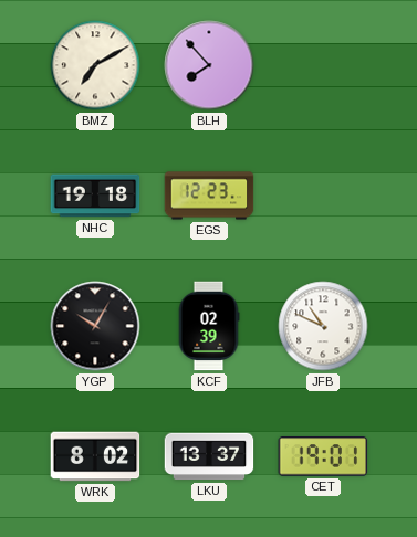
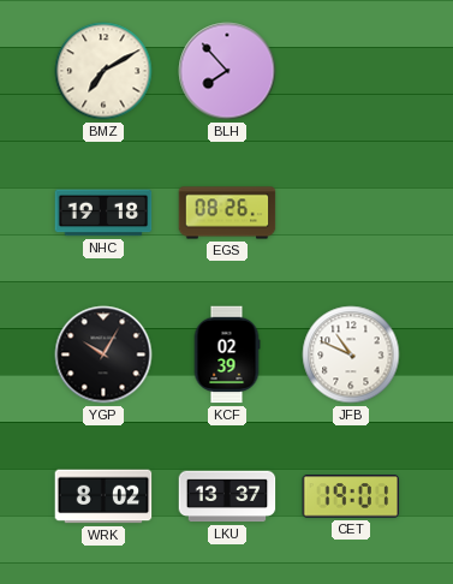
EGS: 12:23 -> 08:26
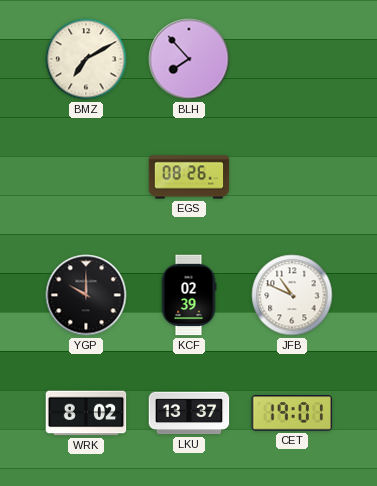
NHC: 19:18 -> none
YGP: 10:05 -> 10:00
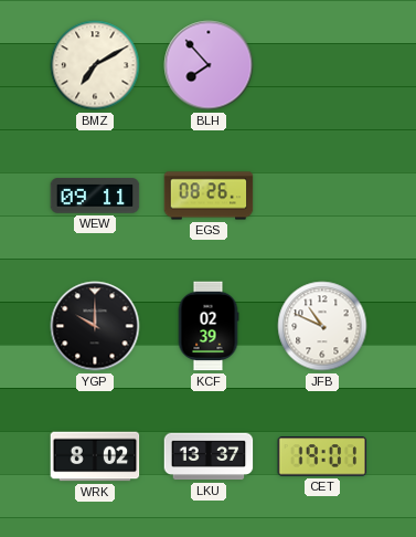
WEW: none -> 09:11
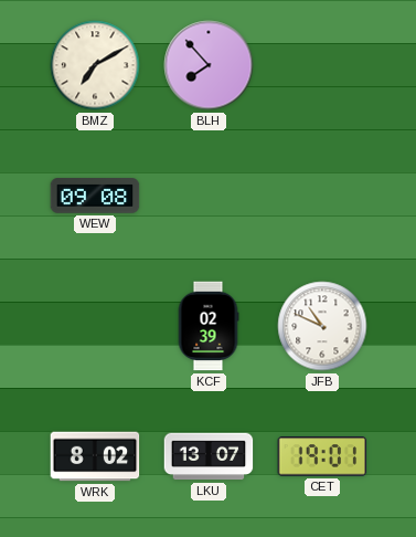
WEW: 09:11 -> 09:08
EGS: 08:26 -> none
YGP: 10:00 -> none
LKU: 13:37 -> 13:07
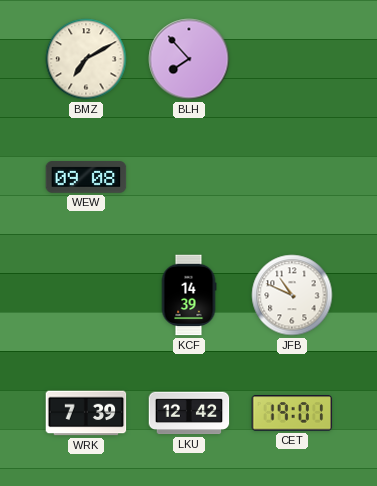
KCF: 02:39 -> 14:39
WRK: 8:02 -> 7:39
LKU: 13:07 -> 12:42
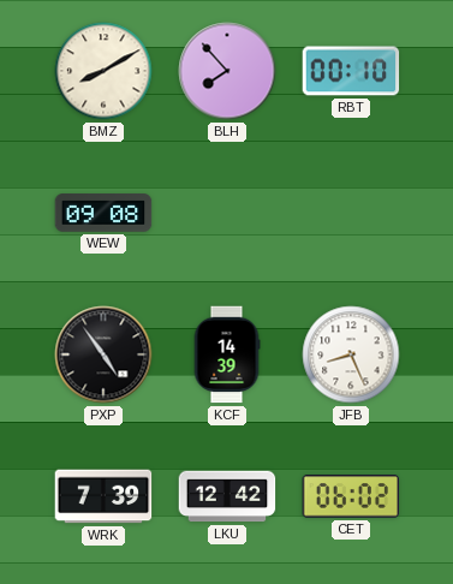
BMZ: 7:10 -> 8:10
RBT: none -> 00:10
PXP: none -> 4:54
JFB: 10:49 -> 8:26
CET: 19:01 -> 06:02
